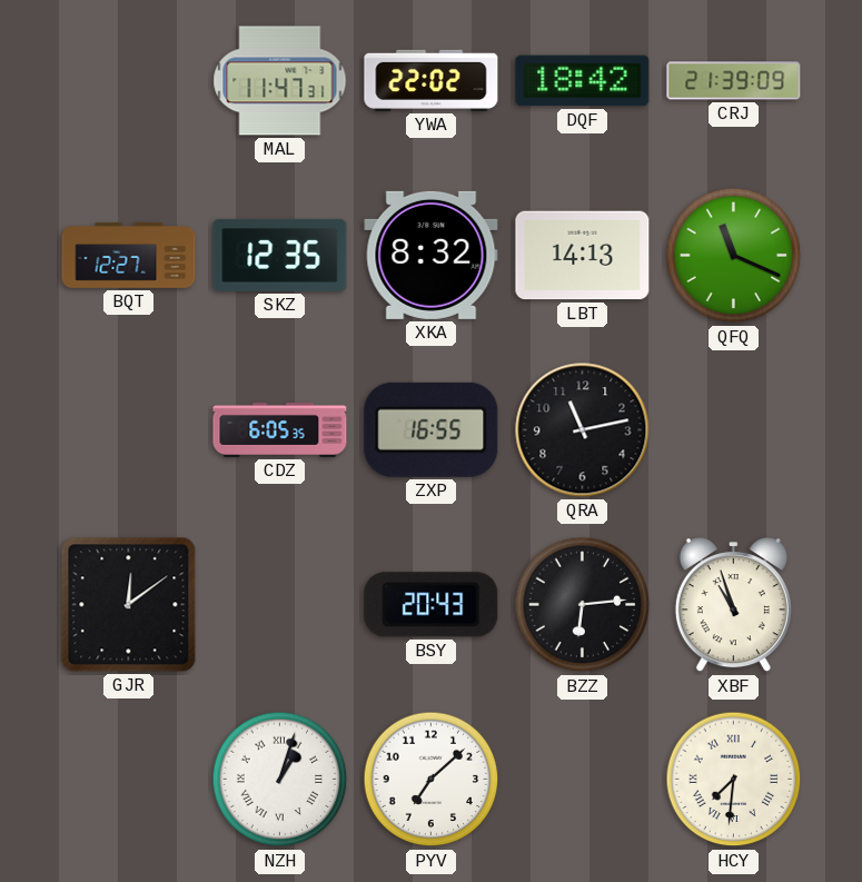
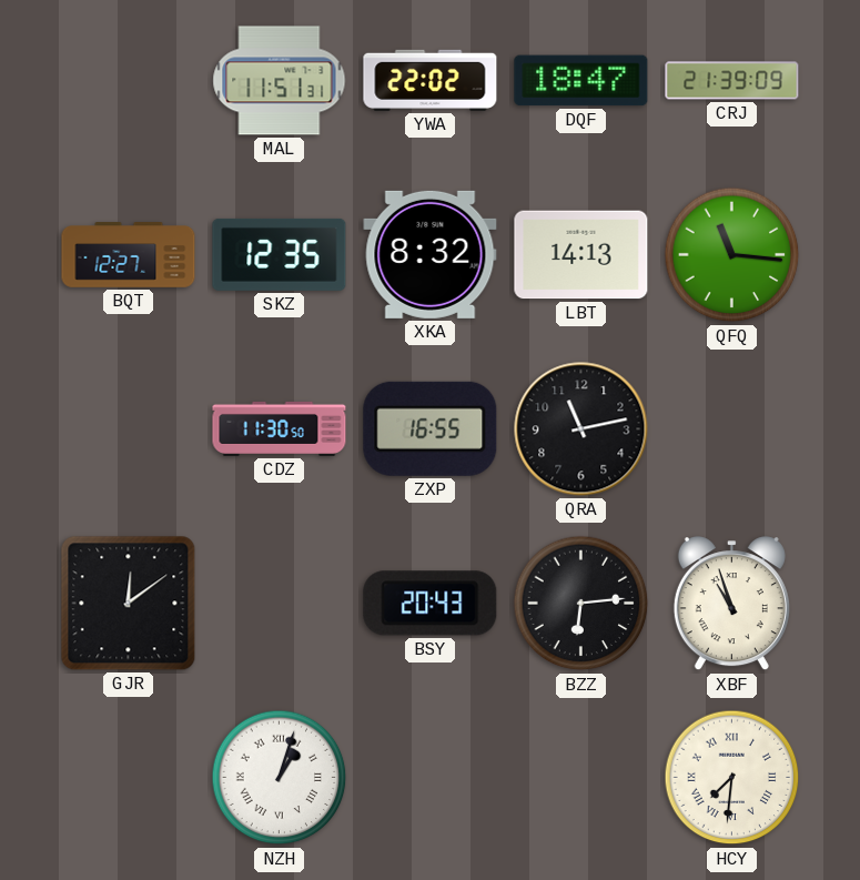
MAL: 11:47 -> 11:51
DQF: 18:42 -> 18:47
QFQ: 11:19 -> 11:16
CDZ: 6:05 -> 11:30
PYV: 7:08 -> none
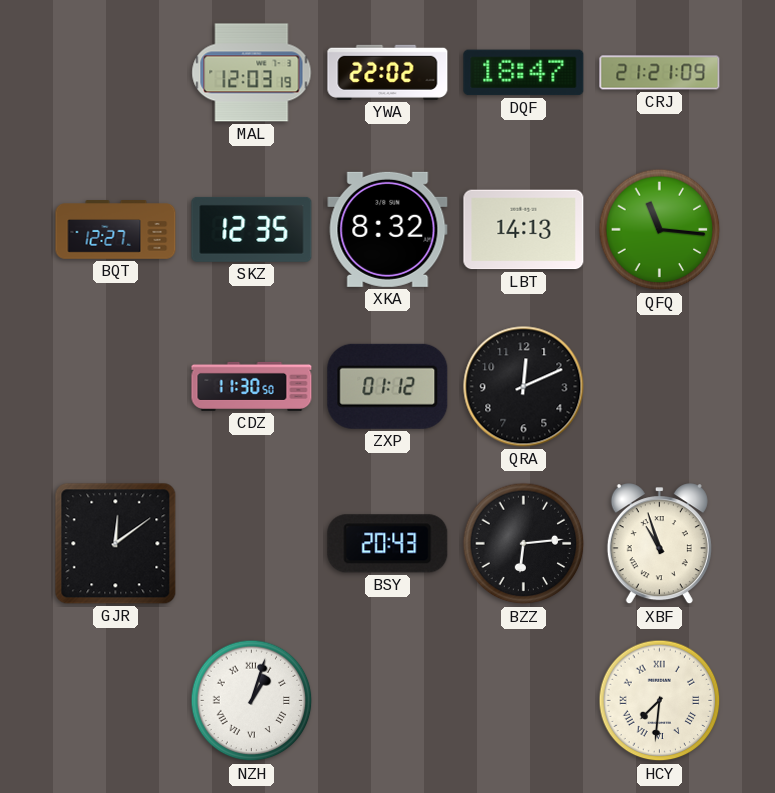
MAL: 11:51 -> 12:03
CRJ: 21:39 -> 21:21
ZXP: 16:55 -> 01:12
QRA: 11:13 -> 12:11
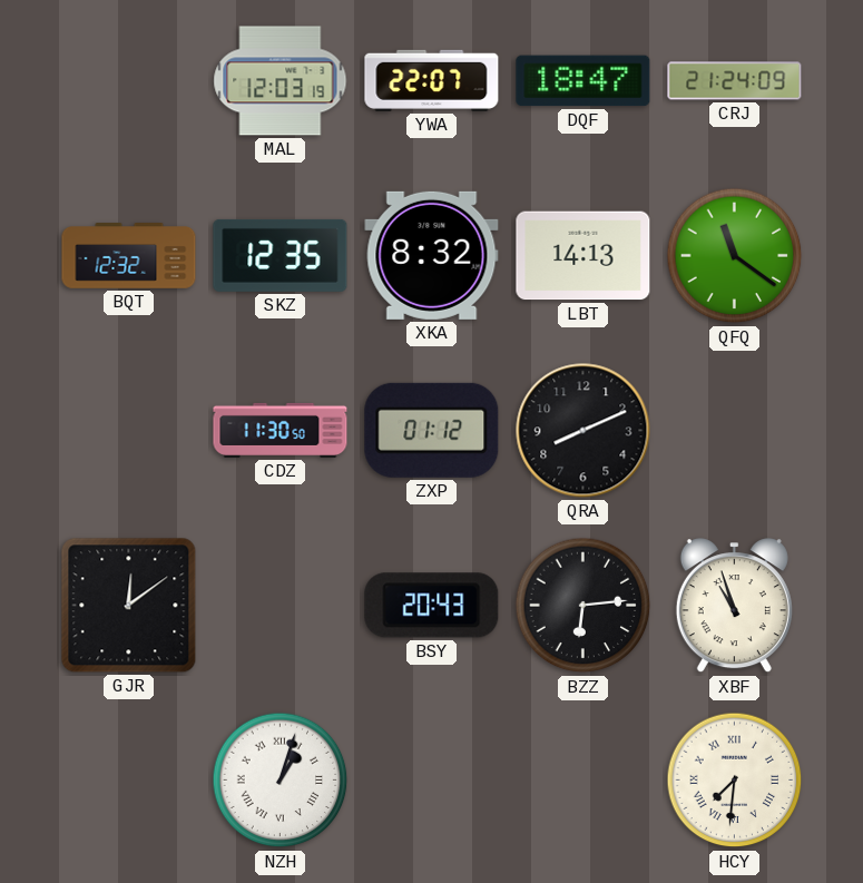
YWA: 22:02 -> 22:07
CRJ: 21:21 -> 21:24
BQT: 12:27 -> 12:32
QFQ: 11:16 -> 11:21
QRA: 12:11 -> 8:11
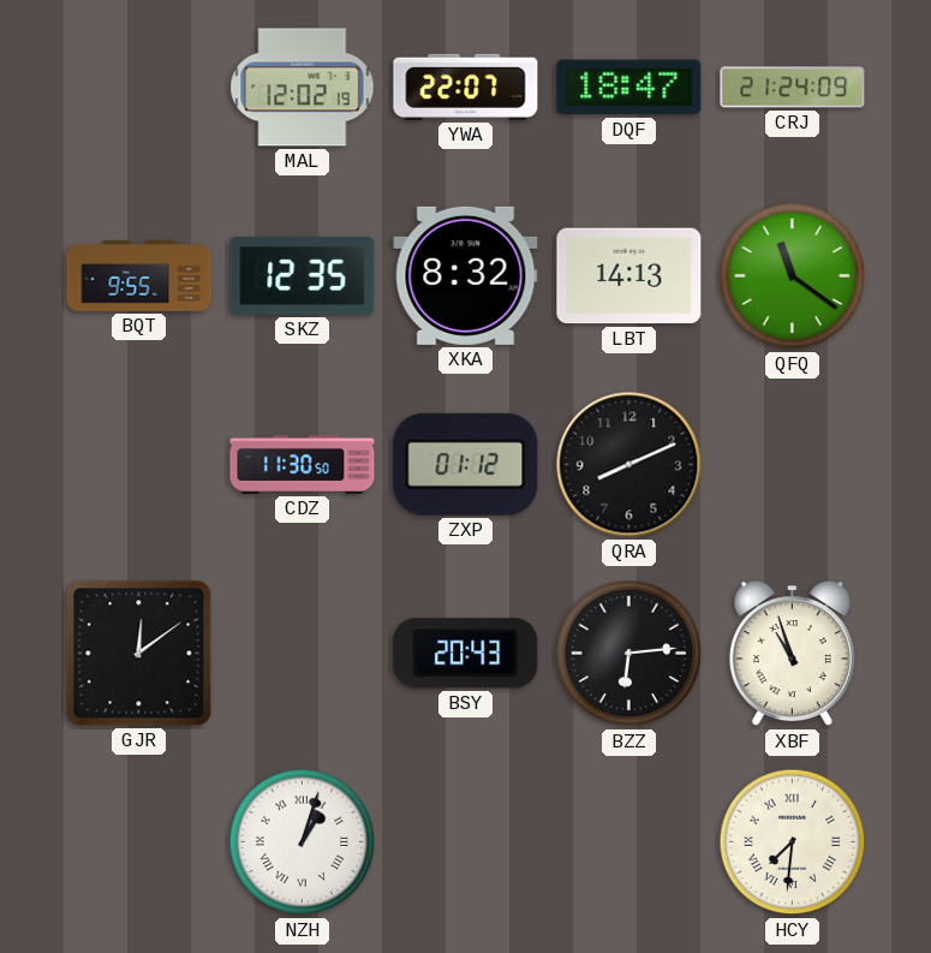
MAL: 12:03 -> 12:02
BQT: 12:32 -> 9:55
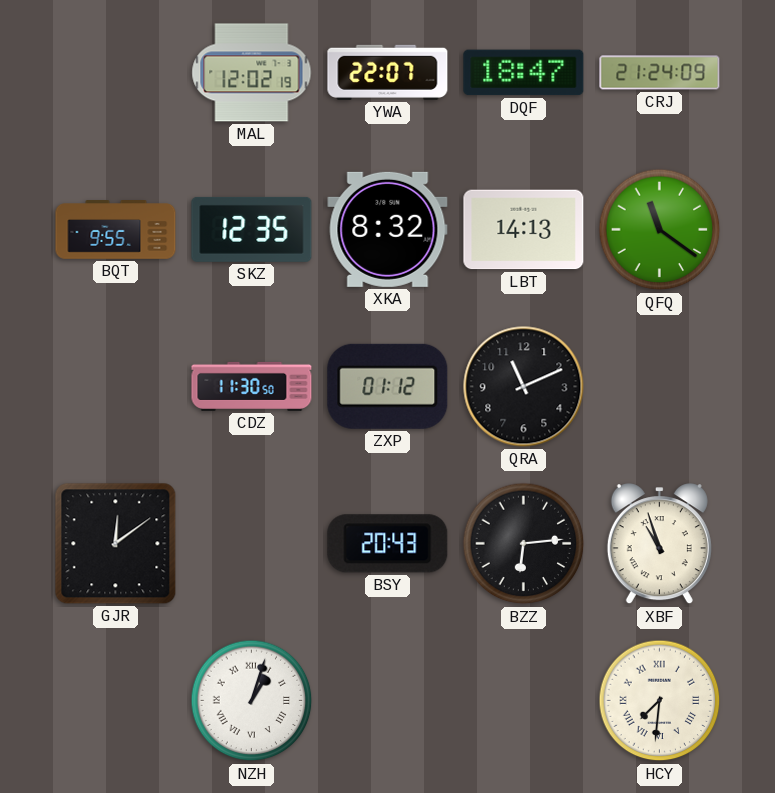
QRA: 8:11 -> 11:11
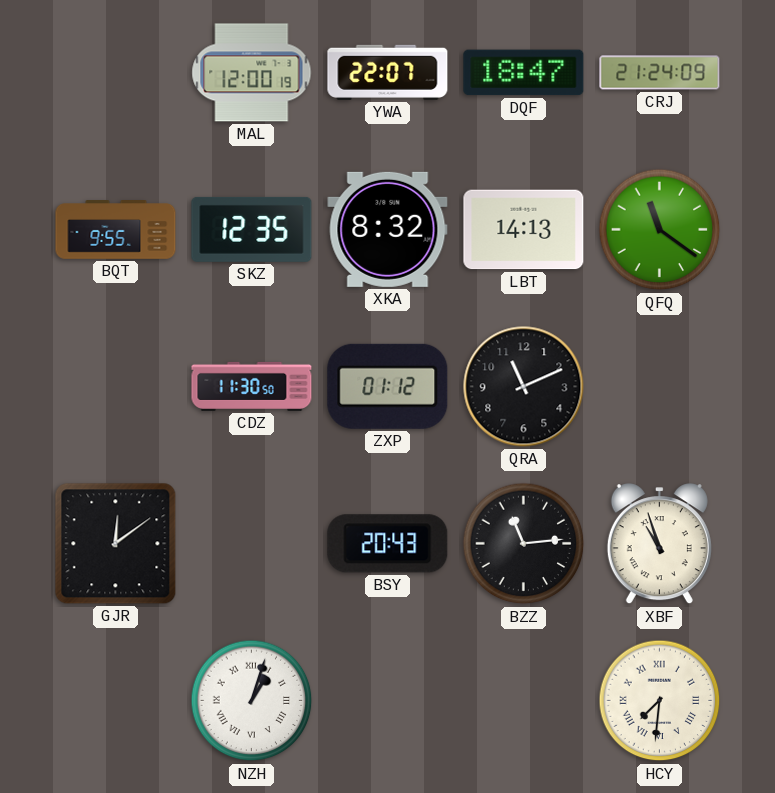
MAL: 12:02 -> 12:00
BZZ: 6:14 -> 11:14
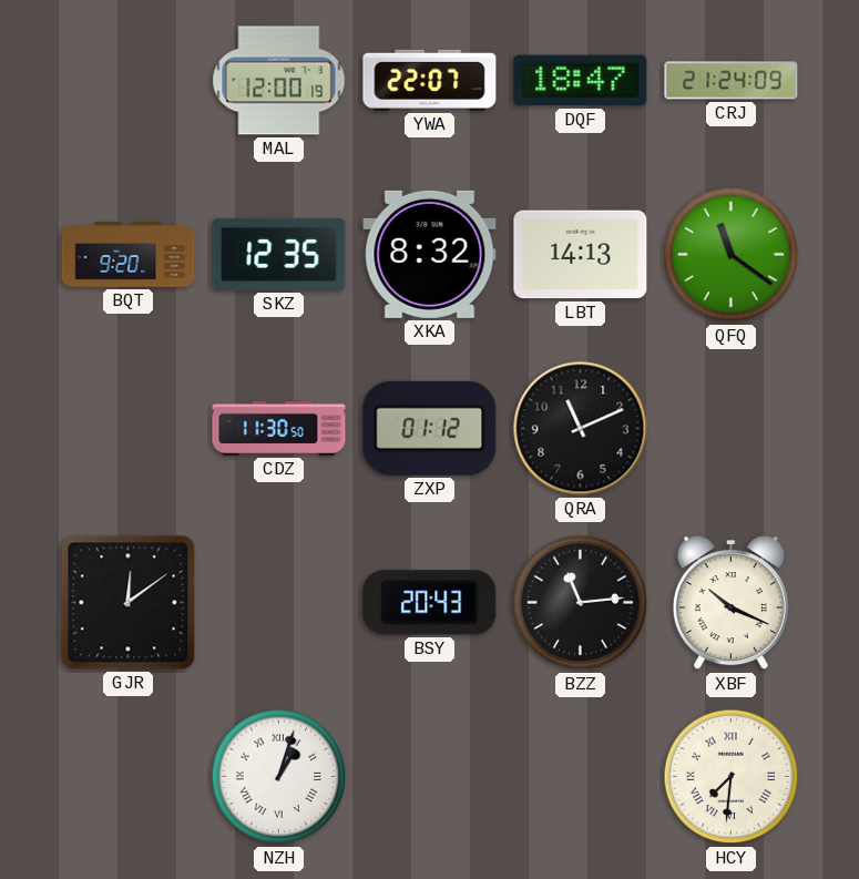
BQT: 9:55 -> 9:20
XBF: 10:57 -> 10:19
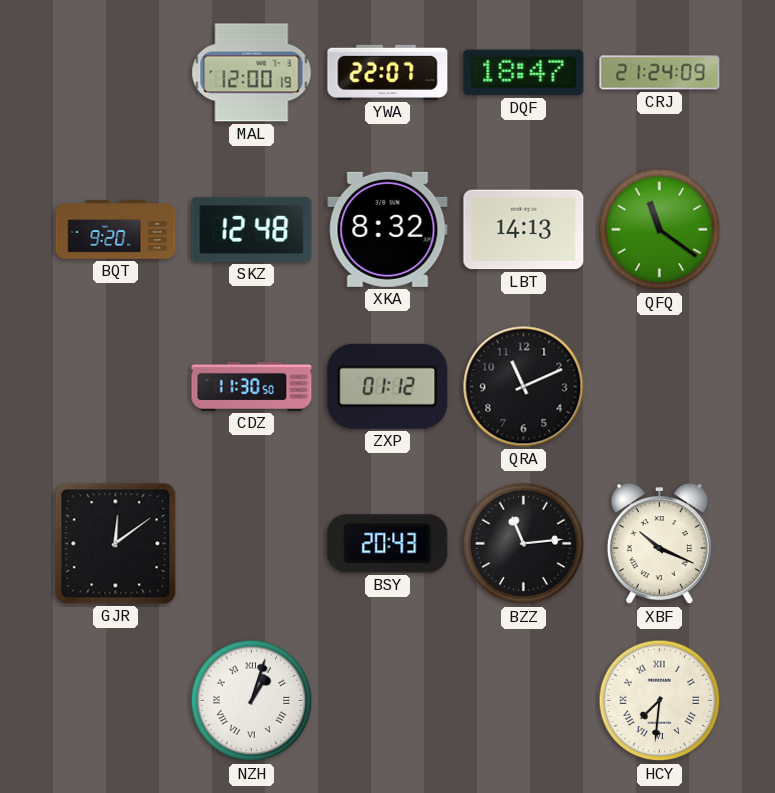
SKZ: 12:35 -> 12:48
